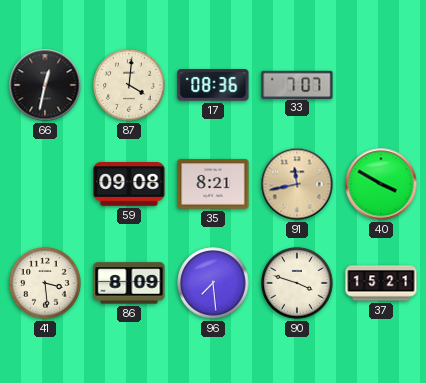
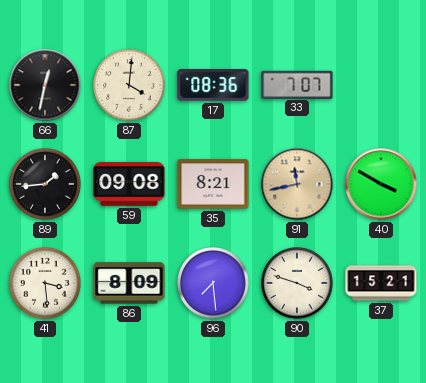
89: none -> 1:44
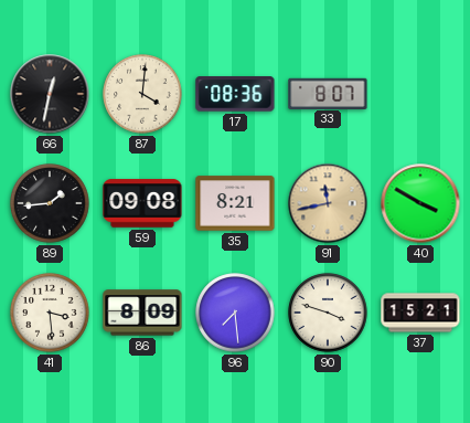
33: 7:07 -> 8:07
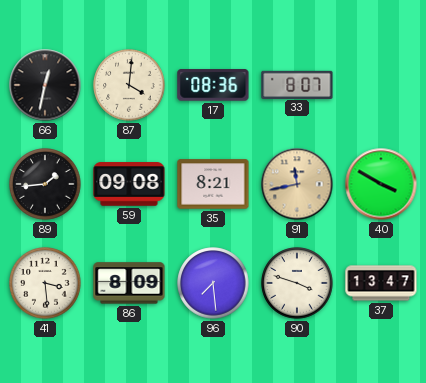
37: 15:21 -> 13:47
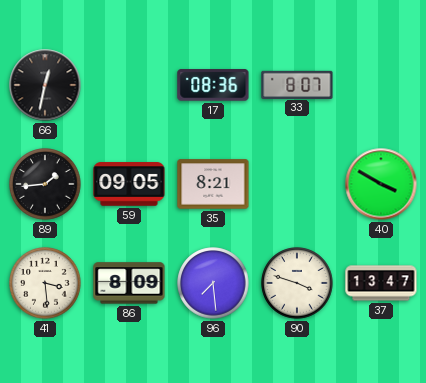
87: 4:01 -> none
59: 09:08 -> 09:05
91: 11:43 -> none
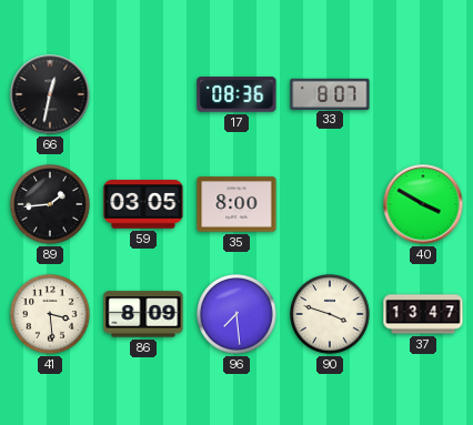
59: 09:05 -> 03:05
35: 8:21 -> 8:00
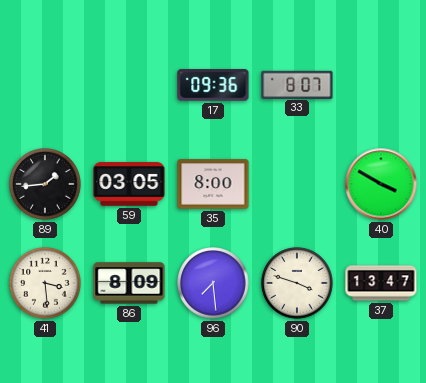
66: 12:32 -> none
17: 08:36 -> 09:36
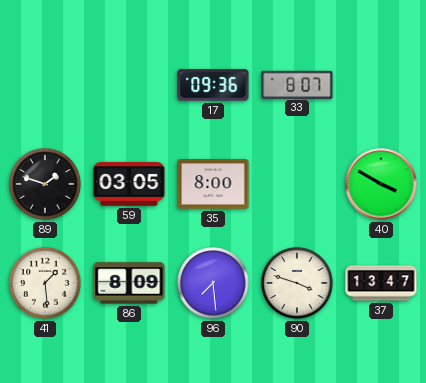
89: 1:44 -> 1:48
41: 3:29 -> 1:29
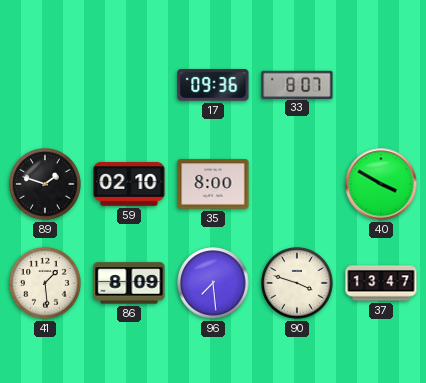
59: 03:05 -> 02:10
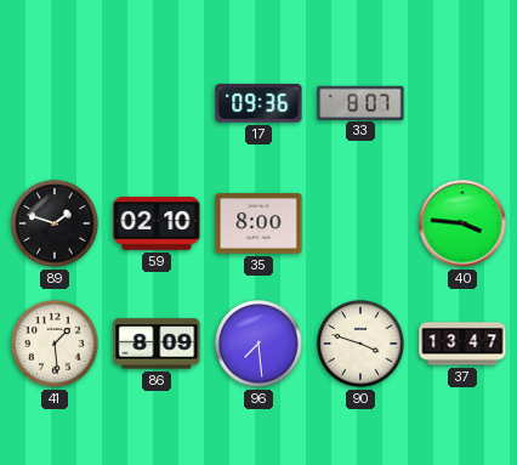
40: 3:50 -> 3:46
